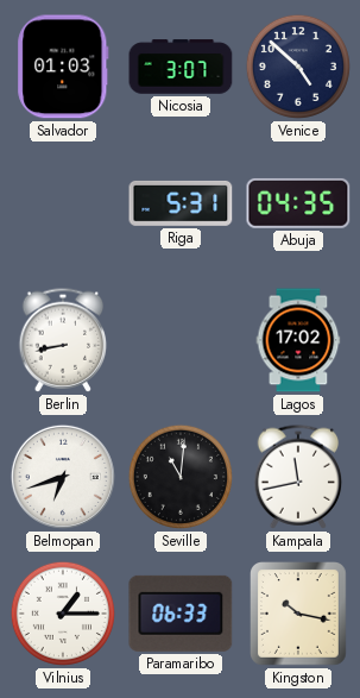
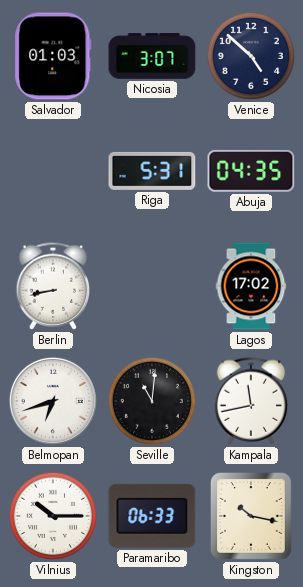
Vilnius: 1:15 -> 10:15
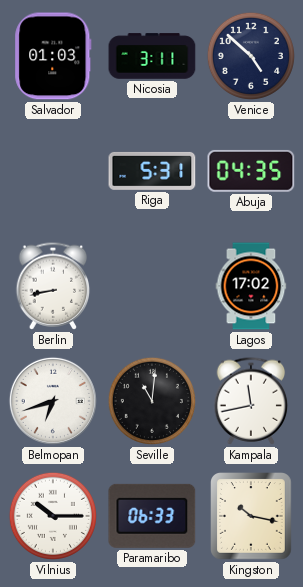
Nicosia: 3:07 -> 3:11
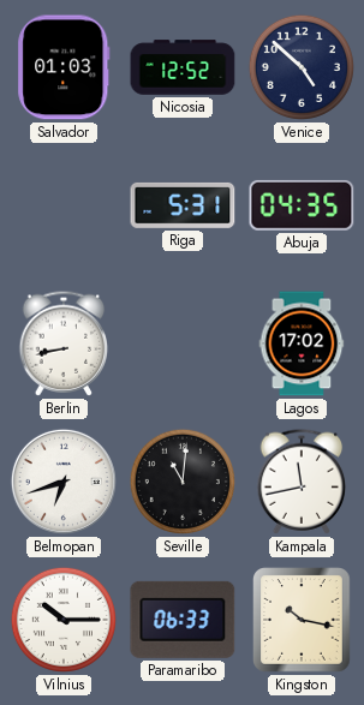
Nicosia: 3:11 -> 12:52
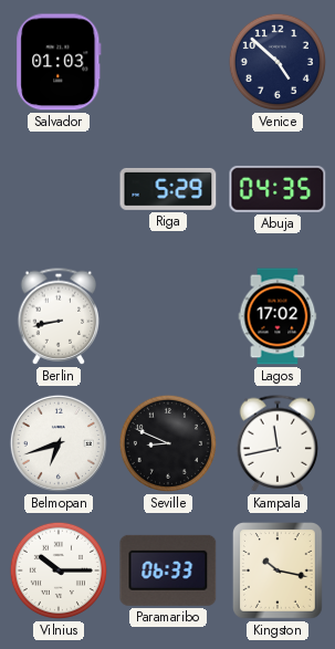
Nicosia: 12:52 -> none
Riga: 5:31 -> 5:29
Seville: 11:01 -> 8:49
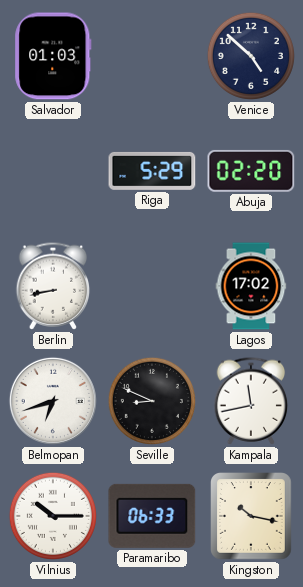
Abuja: 04:35 -> 02:20
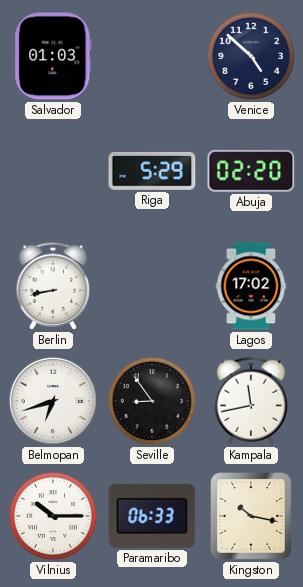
Seville: 8:49 -> 8:54
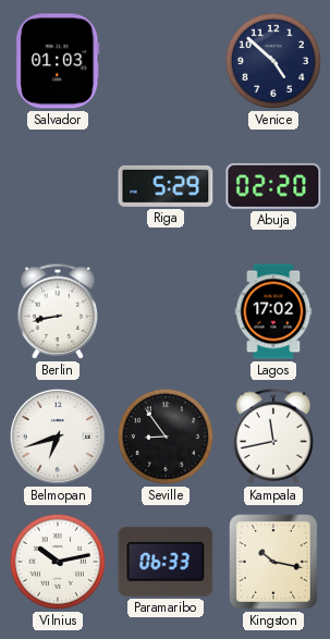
Vilnius: 10:15 -> 10:13
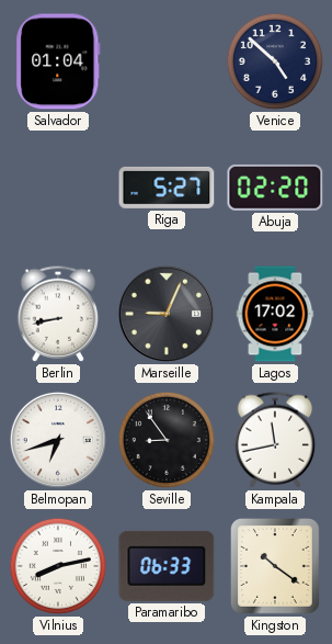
Salvador: 01:03 -> 01:04
Riga: 5:29 -> 5:27
Marseille: none -> 9:04
Vilnius: 10:13 -> 8:13
Kingston: 10:17 -> 10:21
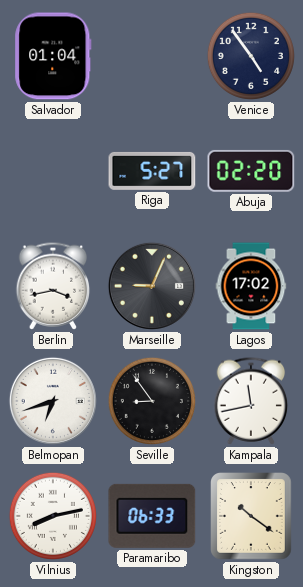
Venice: 4:52 -> 4:54
Berlin: 8:43 -> 3:43
